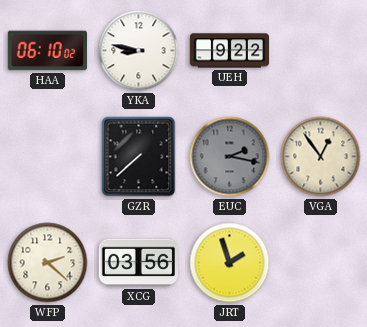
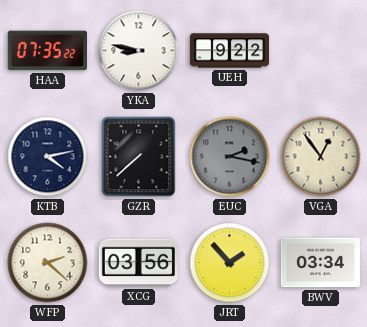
HAA: 06:10 -> 07:35
KTB: none -> 4:13
JRT: 1:57 -> 1:53
BWV: none -> 03:34
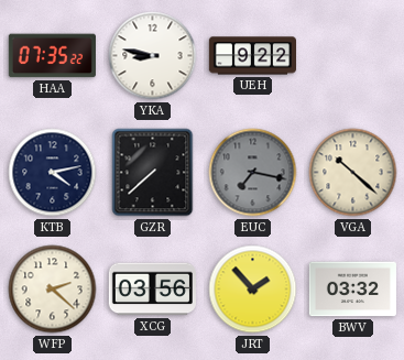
EUC: 2:17 -> 7:17
VGA: 12:54 -> 10:22
BWV: 03:34 -> 03:32
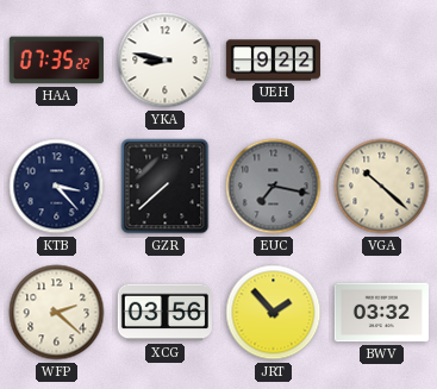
KTB: 4:13 -> 3:23
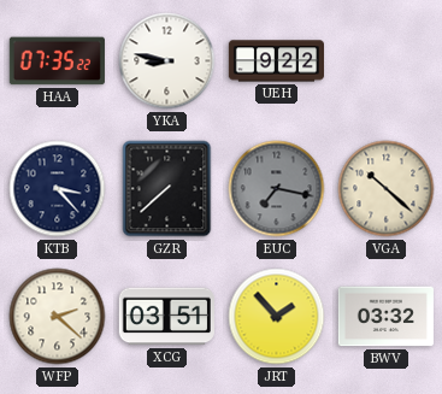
XCG: 03:56 -> 03:51
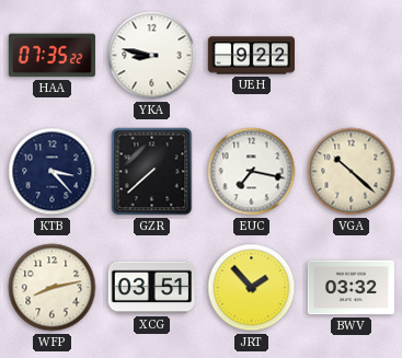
EUC dial: grey -> white
WFP: 2:22 -> 8:13
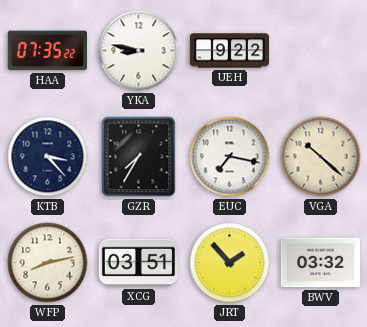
GZR: 7:38 -> 7:35
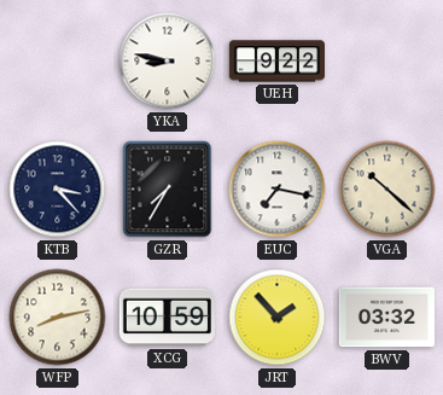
HAA: 07:35 -> none
XCG: 03:51 -> 10:59
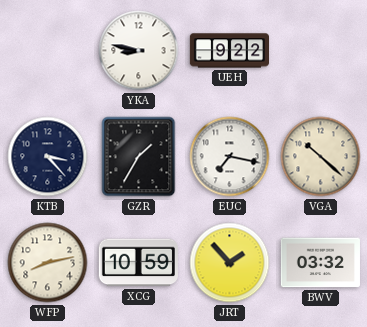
GZR: 7:35 -> 1:35
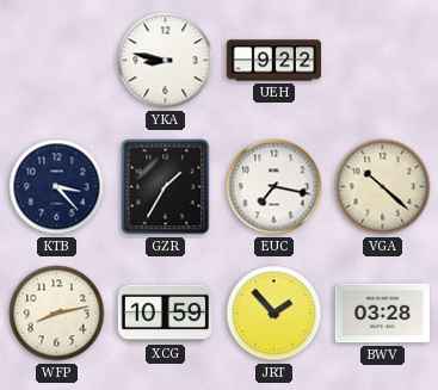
BWV: 03:32 -> 03:28
